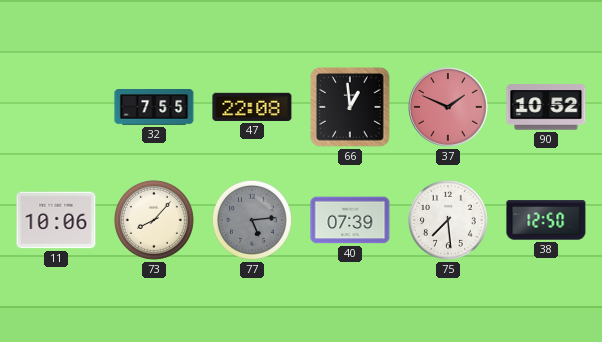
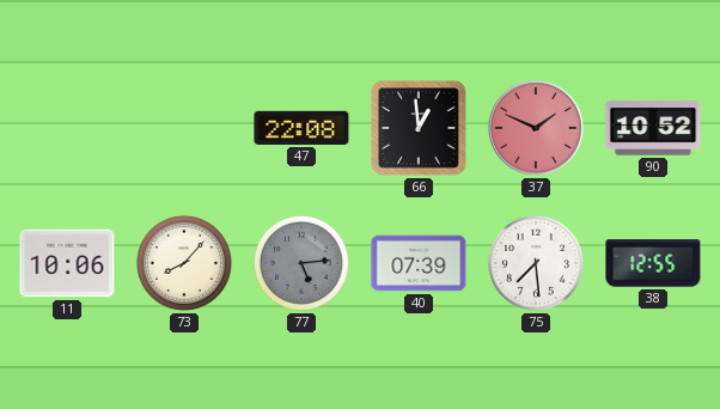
32: 7:55 -> none
38: 12:50 -> 12:55
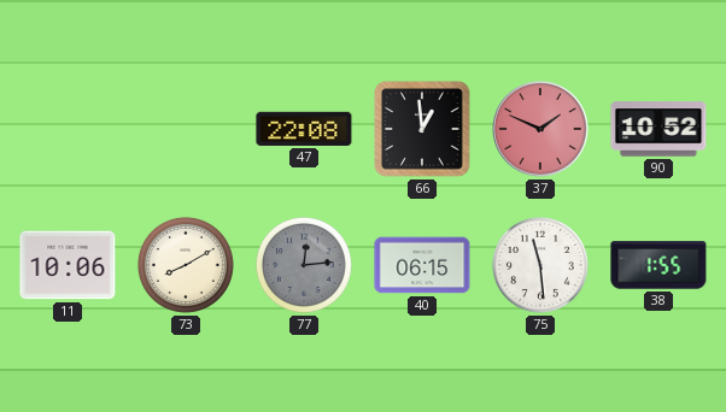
73: 8:07 -> 8:10
77: 5:14 -> 12:14
40: 07:39 -> 06:15
75: 7:29 -> 11:29
38: 12:55 -> 1:55
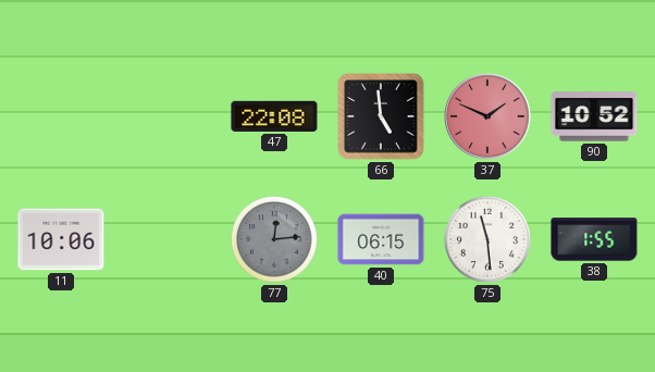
66: 12:59 -> 4:59
73: 8:10 -> none
